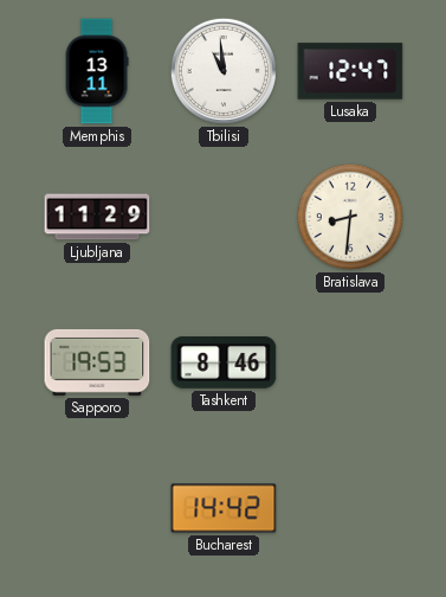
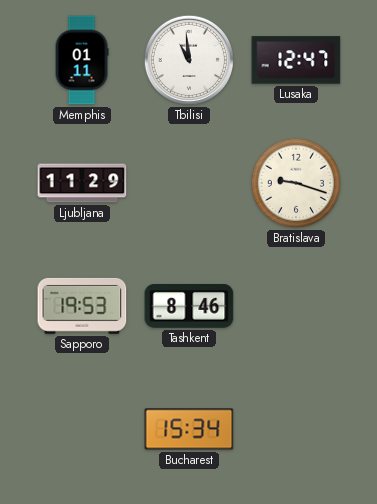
Memphis: 13:11 -> 01:11
Bratislava: 8:31 -> 9:18
Bucharest: 14:42 -> 15:34
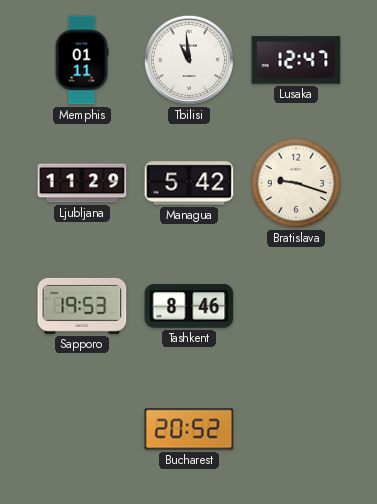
Managua: none -> 5:42
Bucharest: 15:34 -> 20:52
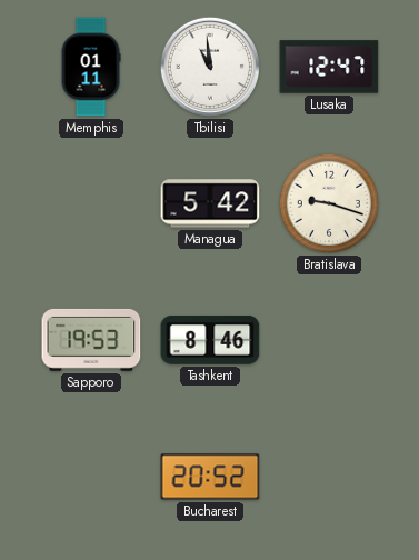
Ljubljana: 11:29 -> none
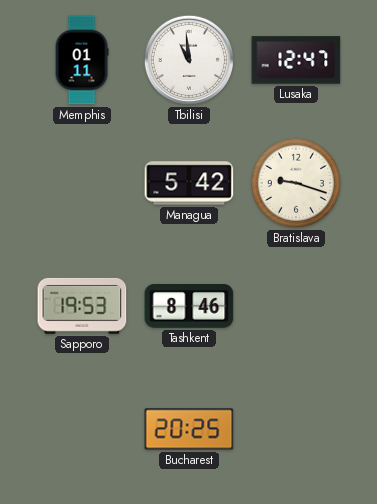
Bucharest: 20:52 -> 20:25
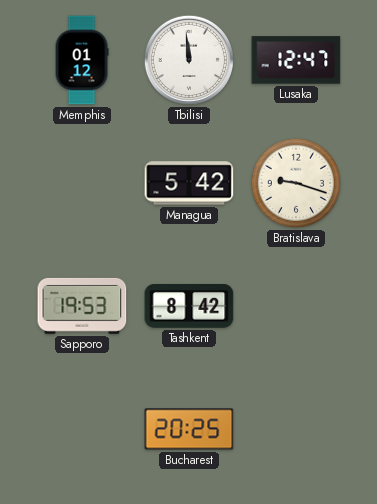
Memphis: 01:11 -> 01:12
Tbilisi: 10:59 -> 11:59
Tashkent: 8:46 -> 8:42
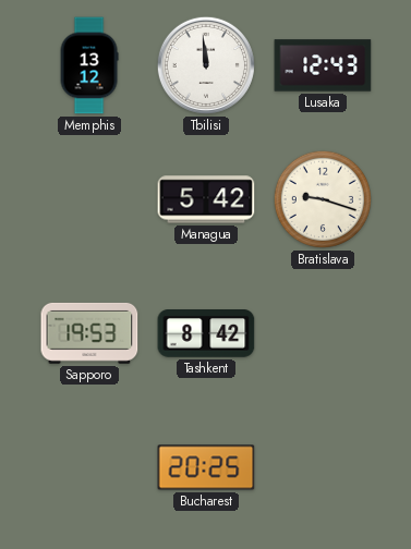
Memphis: 01:12 -> 13:12
Lusaka: 12:47 -> 12:43
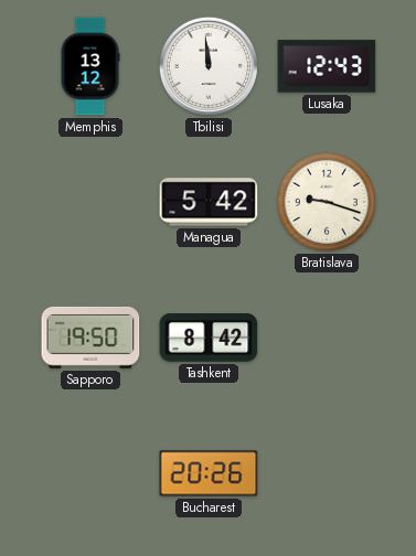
Sapporo: 19:53 -> 19:50
Bucharest: 20:25 -> 20:26
